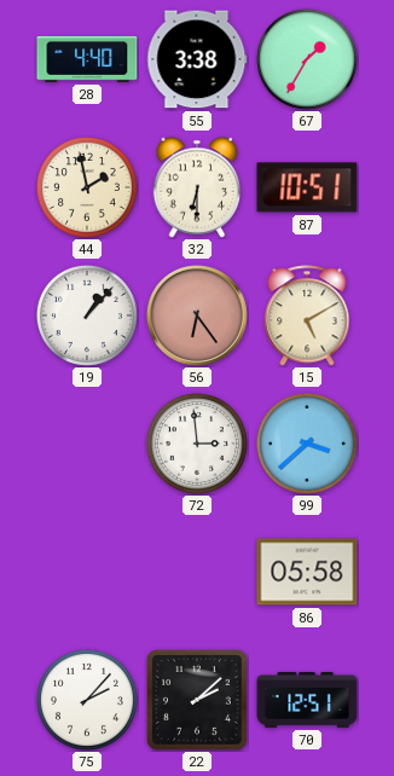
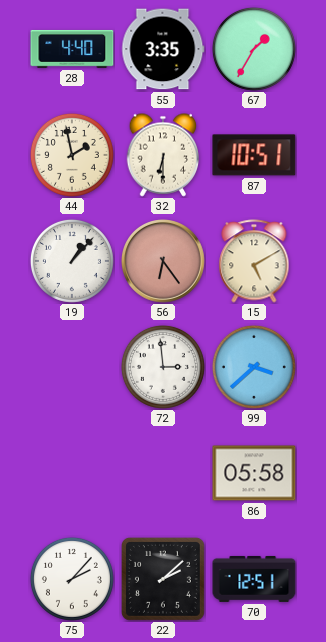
55: 3:38 -> 3:35
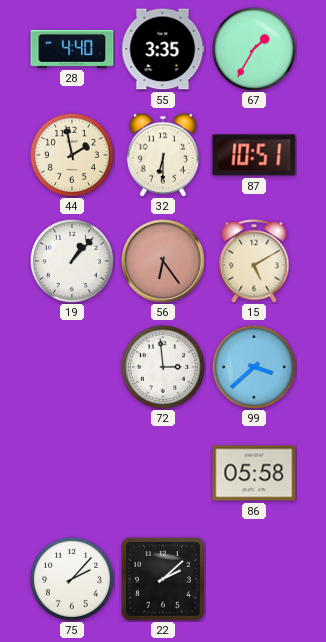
70: 12:51 -> none
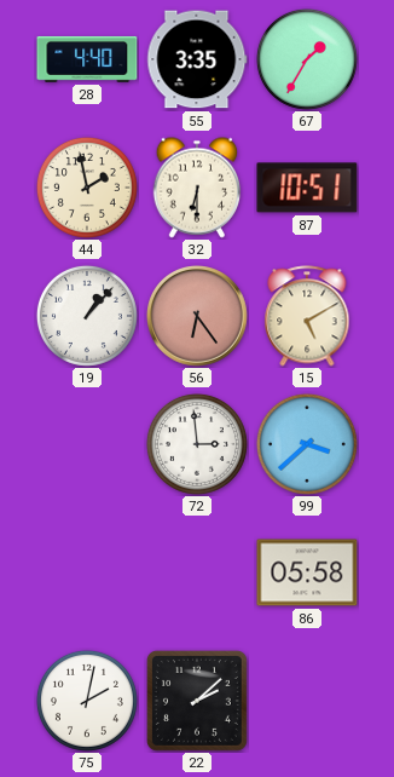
75: 2:07 -> 2:02
